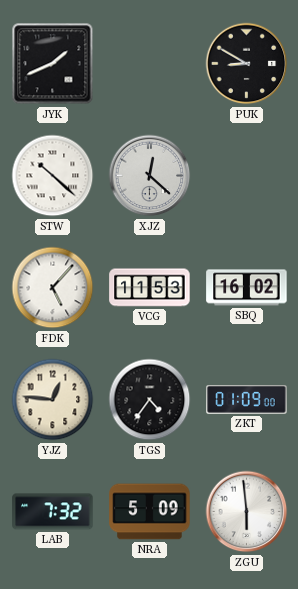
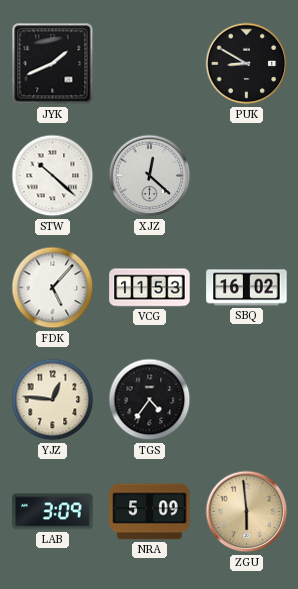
ZKT: 01:09 -> none
LAB: 7:32 -> 3:09
ZGU dial: white -> champagne
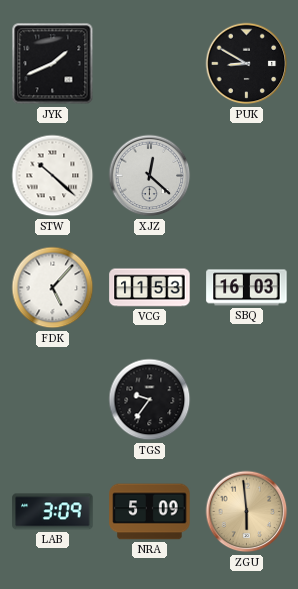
SBQ: 16:02 -> 16:03
YJZ: 12:46 -> none
TGS: 4:36 -> 9:36
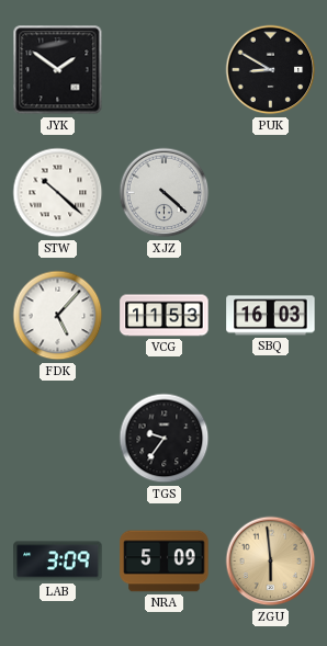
JYK: 1:41 -> 1:51
XJZ: 12:22 -> 4:22
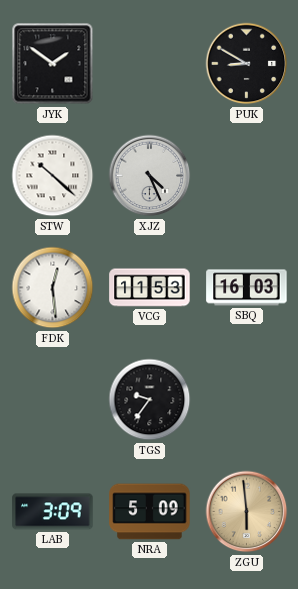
XJZ: 4:22 -> 4:26
FDK: 5:07 -> 12:29
